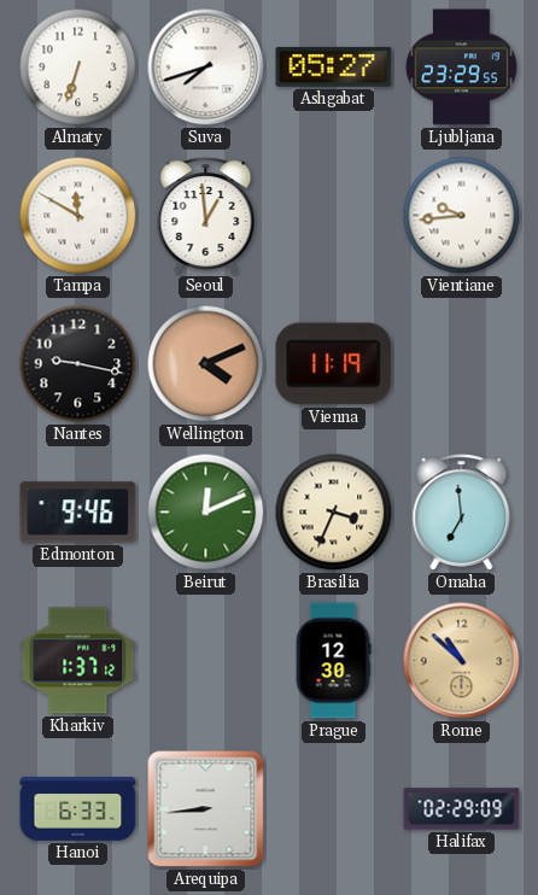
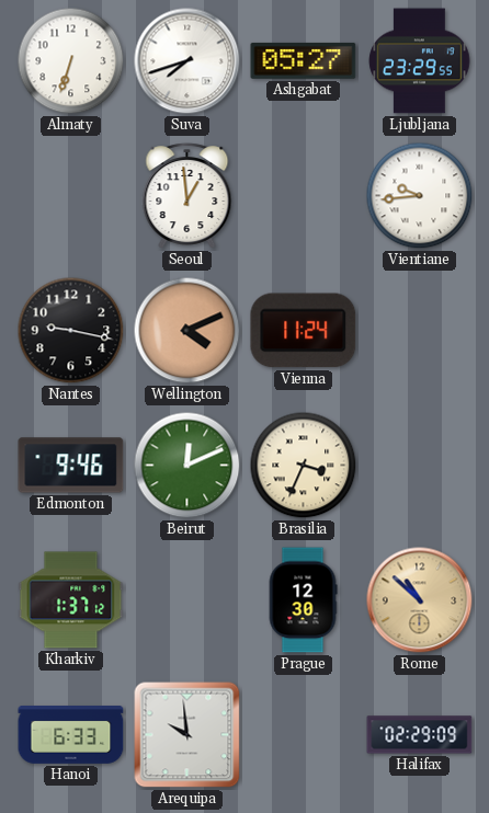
Tampa: 11:50 -> none
Vienna: 11:19 -> 11:24
Omaha: 6:59 -> none
Arequipa: 8:44 -> 9:59
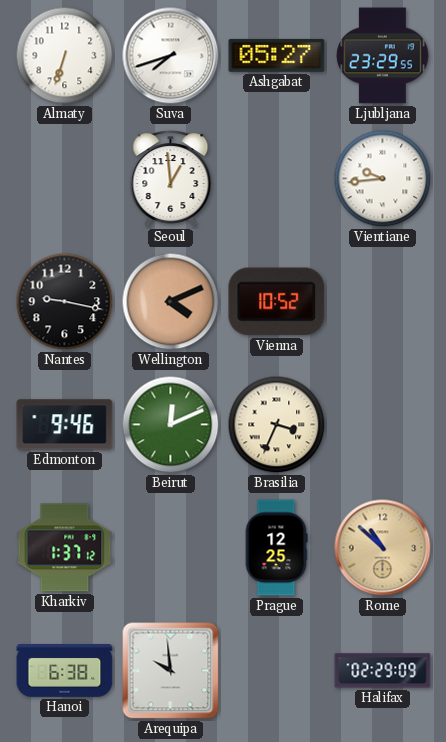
Vienna: 11:24 -> 10:52
Prague: 12:30 -> 12:25
Hanoi: 6:33 -> 6:38
